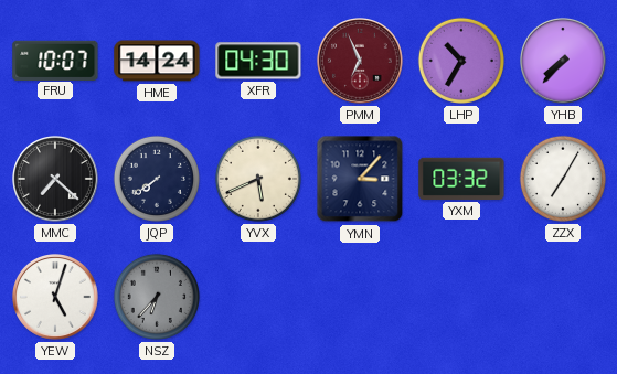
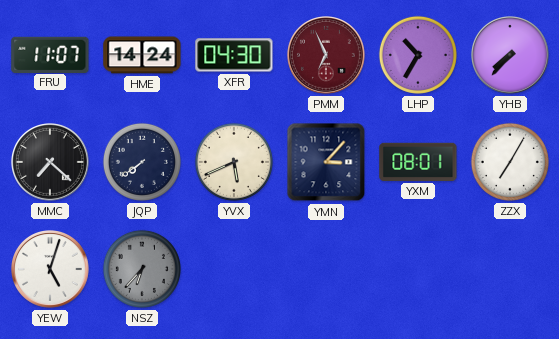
FRU: 10:07 -> 11:07
YXM: 03:32 -> 08:01
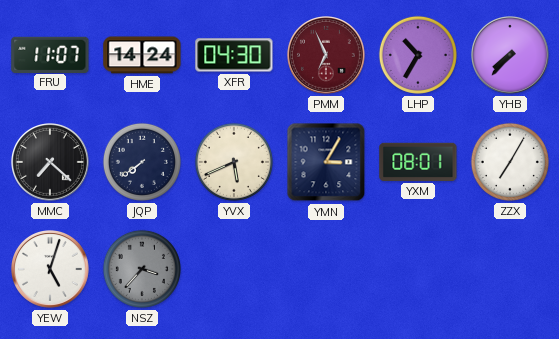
YMN: 3:07 -> 3:05
NSZ: 6:37 -> 3:37
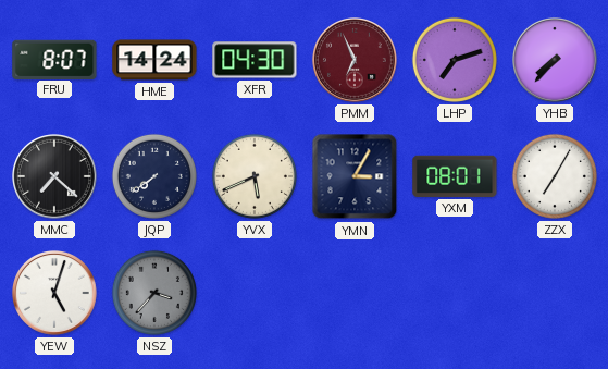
FRU: 11:07 -> 8:07
LHP: 10:35 -> 7:12
